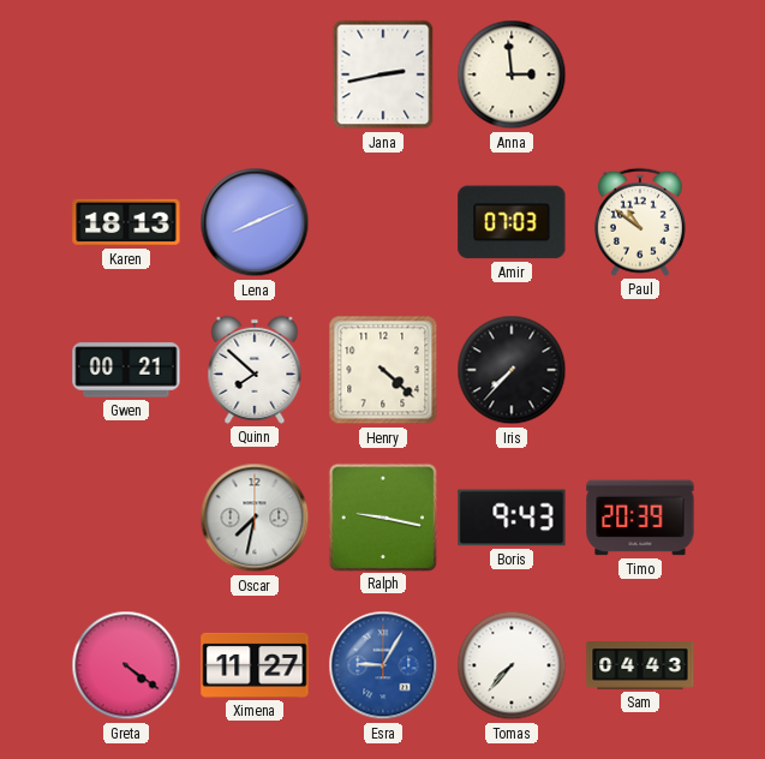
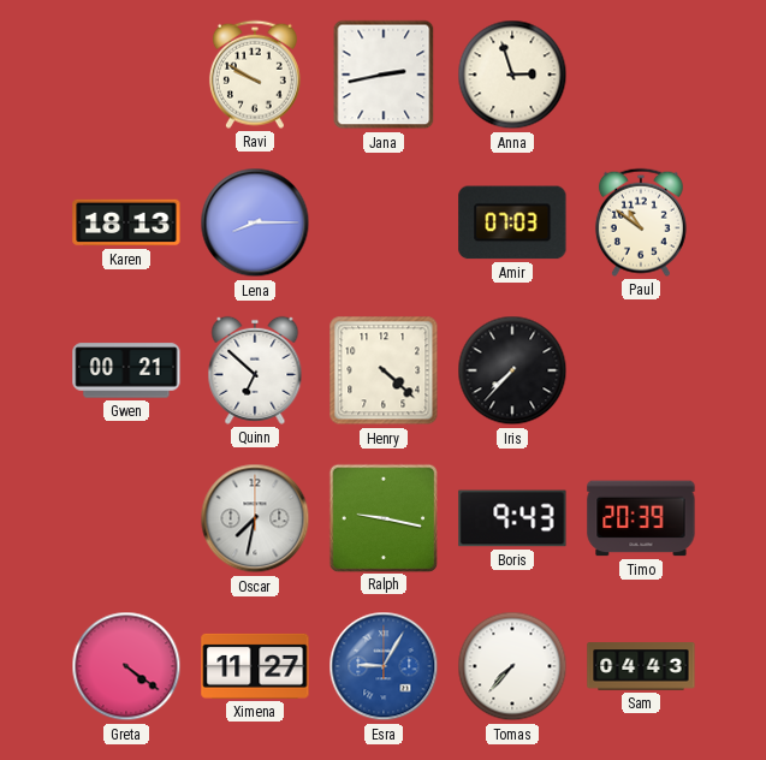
Ravi: none -> 9:50
Anna: 2:59 -> 2:57
Lena: 8:11 -> 8:15
Quinn: 7:52 -> 6:52
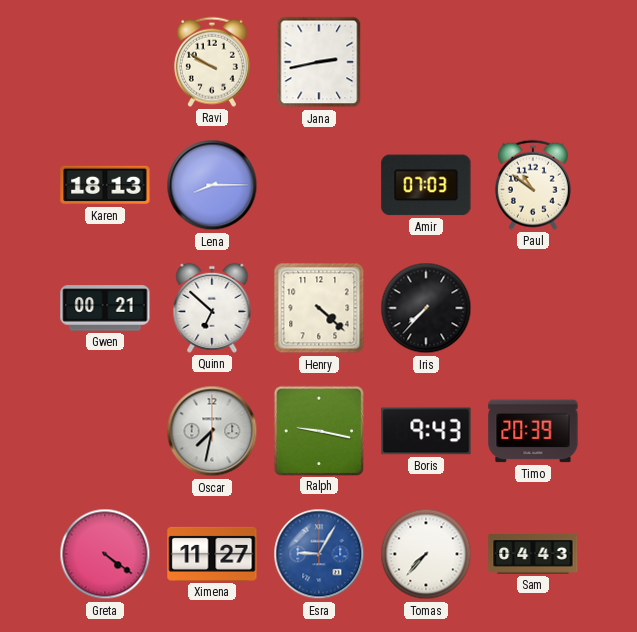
Anna: 2:57 -> none
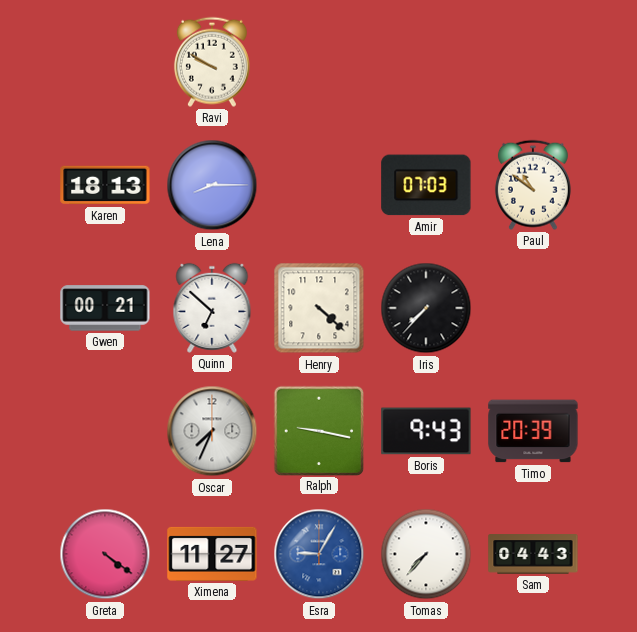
Jana: 2:43 -> none
Oscar: 7:32 -> 7:34
